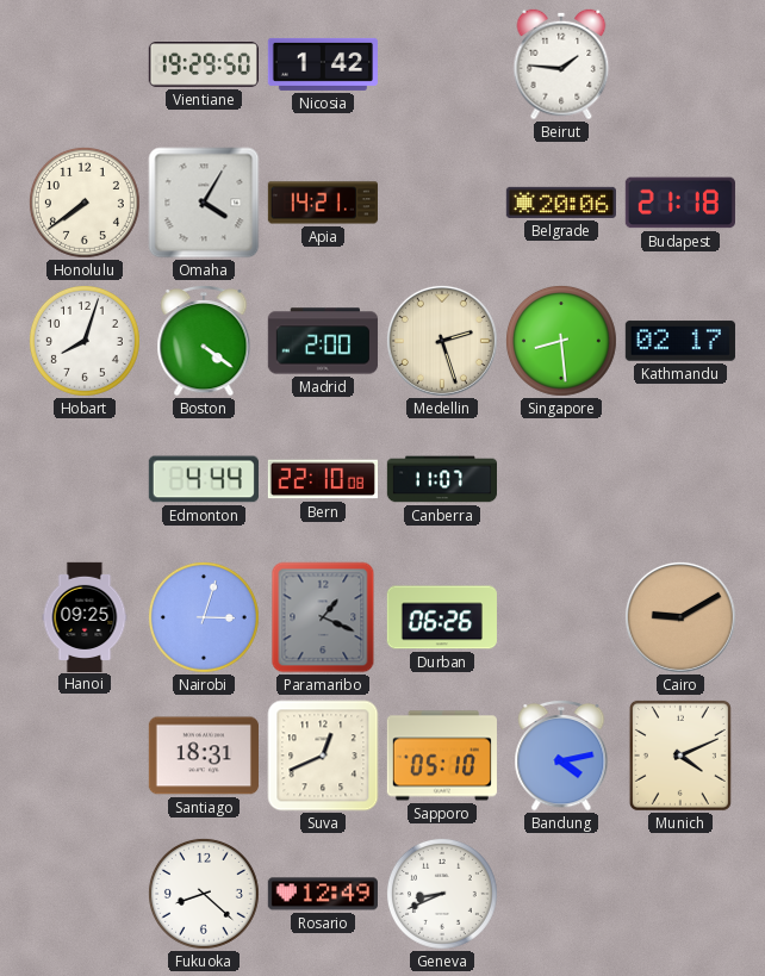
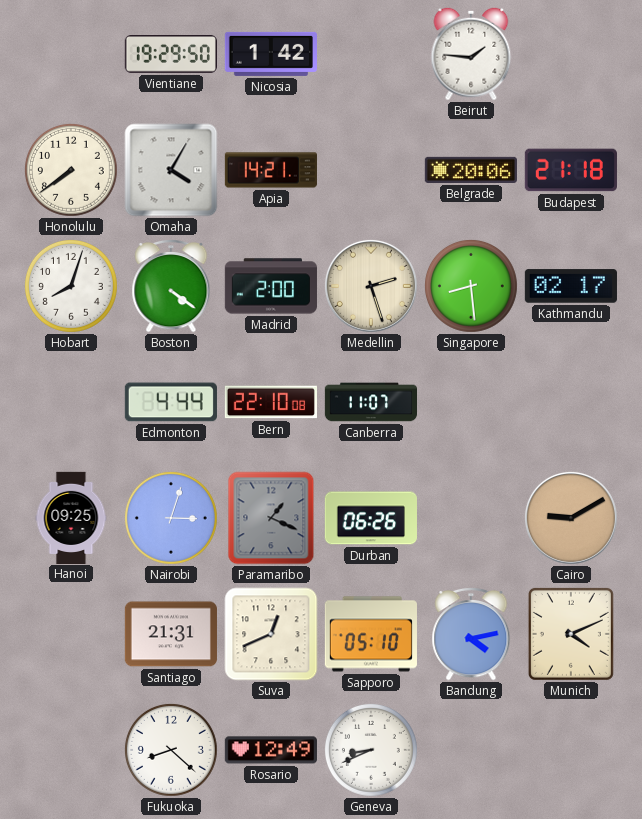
Santiago: 18:31 -> 21:31
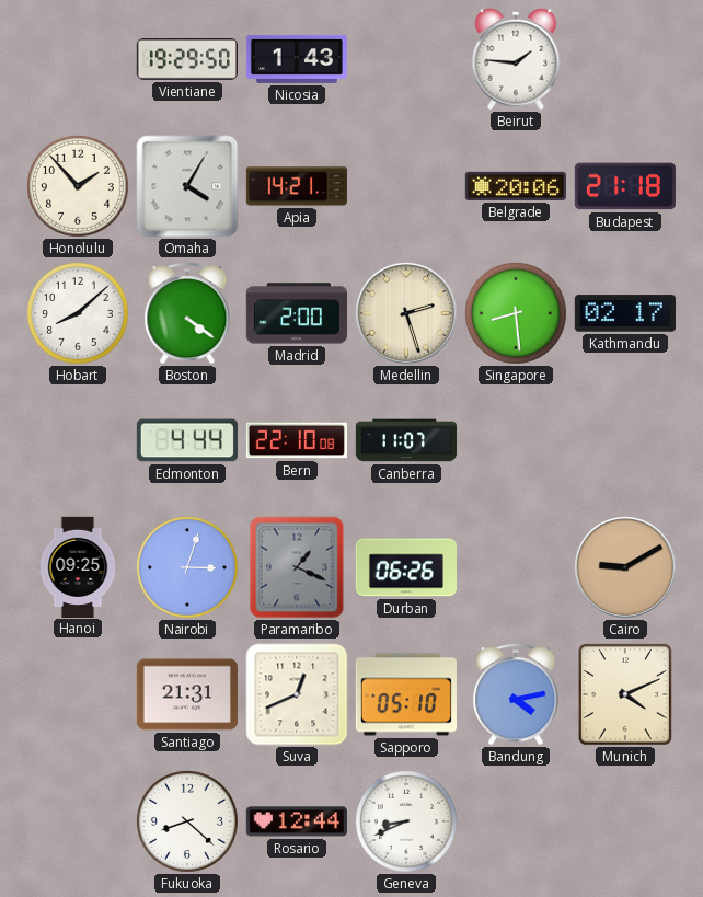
Nicosia: 1:42 -> 1:43
Honolulu: 7:39 -> 1:53
Hobart: 8:03 -> 8:08
Rosario: 12:49 -> 12:44
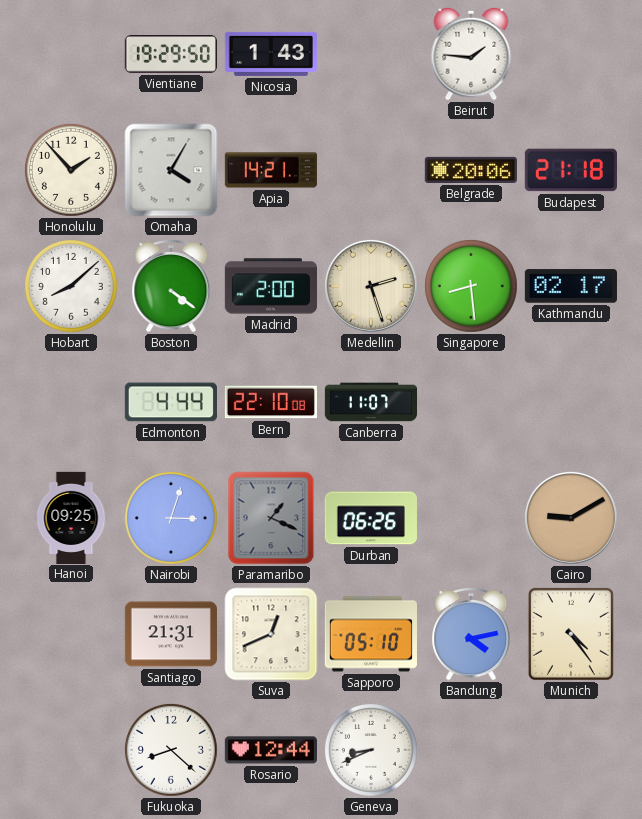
Munich: 4:11 -> 4:24
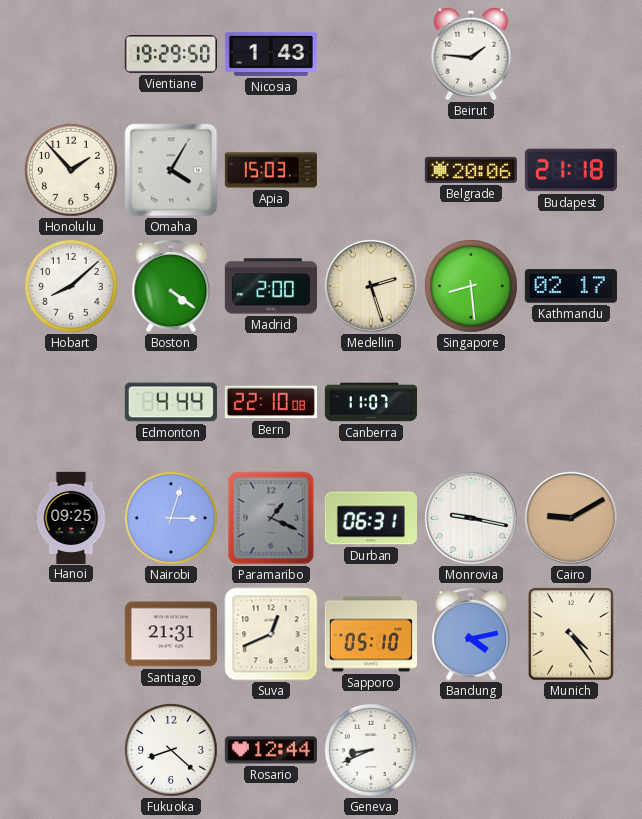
Apia: 14:21 -> 15:03
Durban: 06:26 -> 06:31
Monrovia: none -> 9:17
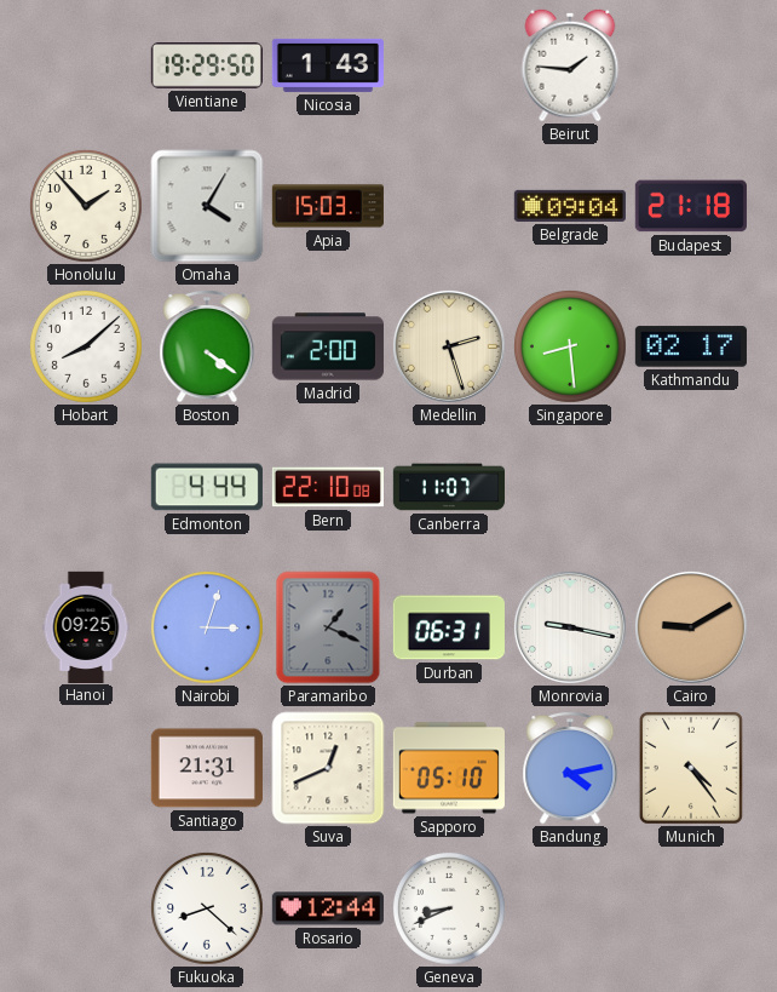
Belgrade: 20:06 -> 09:04
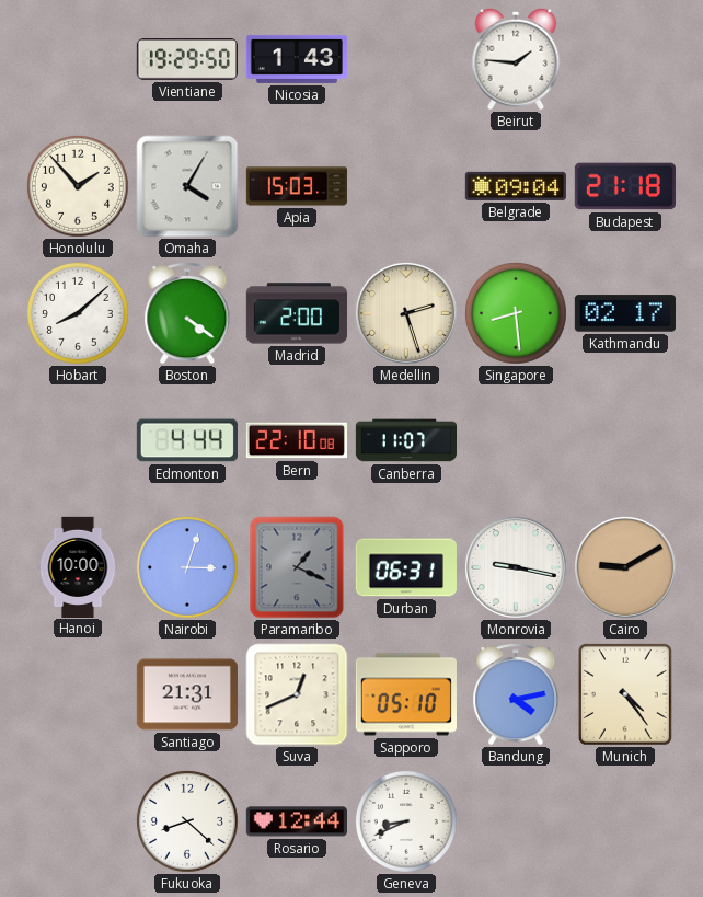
Hanoi: 09:25 -> 10:00
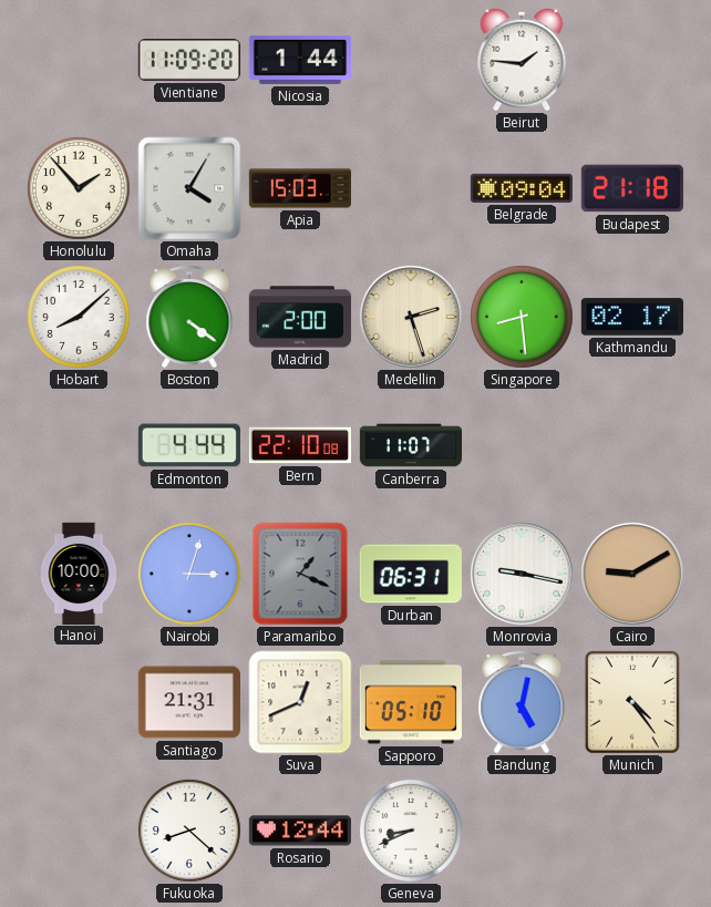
Vientiane: 19:29 -> 11:09
Nicosia: 1:43 -> 1:44
Bandung: 4:13 -> 5:02
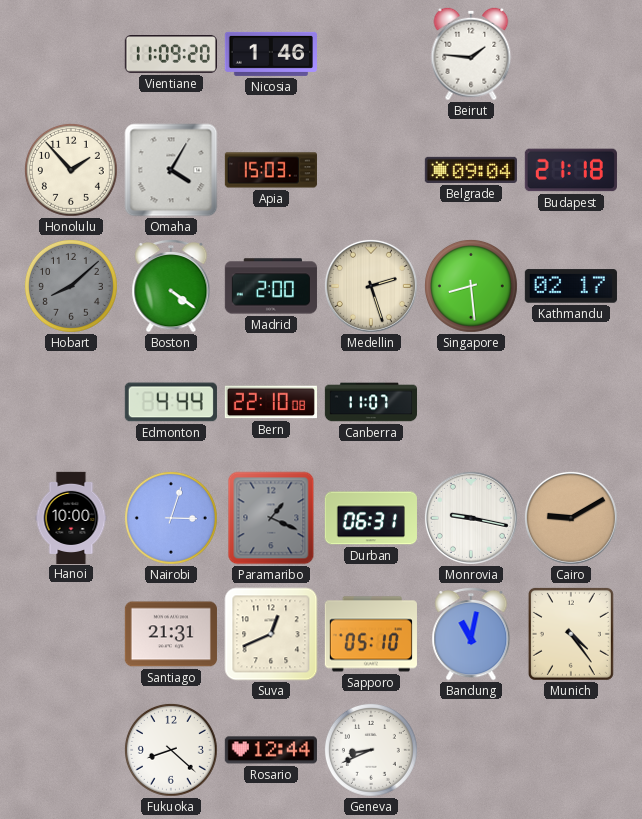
Nicosia: 1:44 -> 1:46
Hobart dial: white -> grey
Bandung: 5:02 -> 11:02
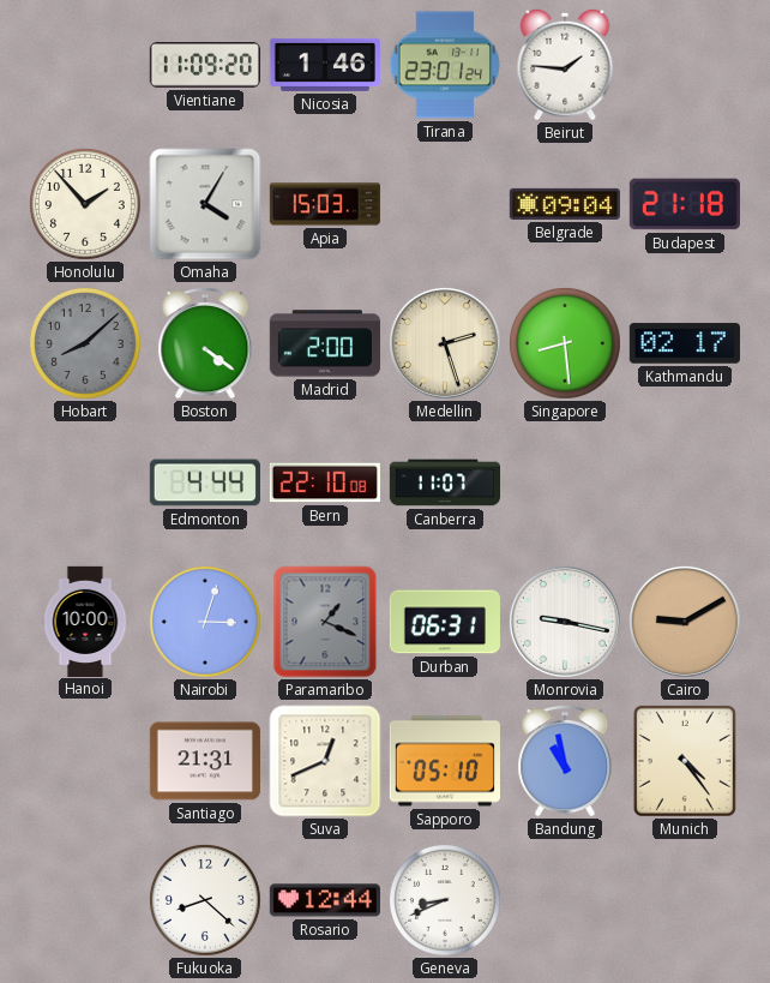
Tirana: none -> 23:01
Bandung: 11:02 -> 10:58
